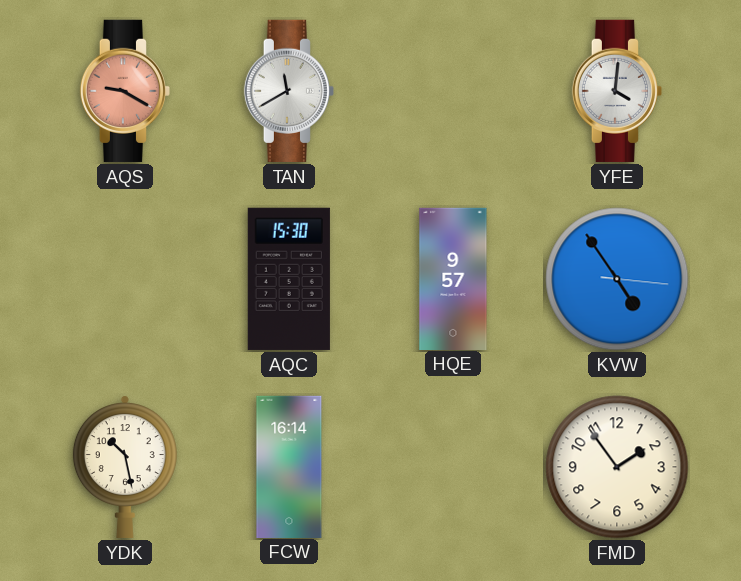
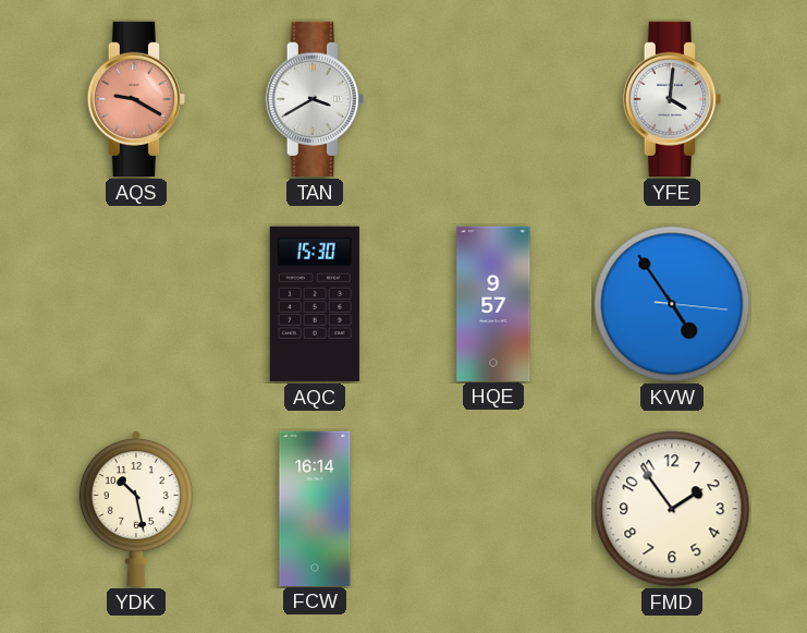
TAN: 11:40 -> 3:40
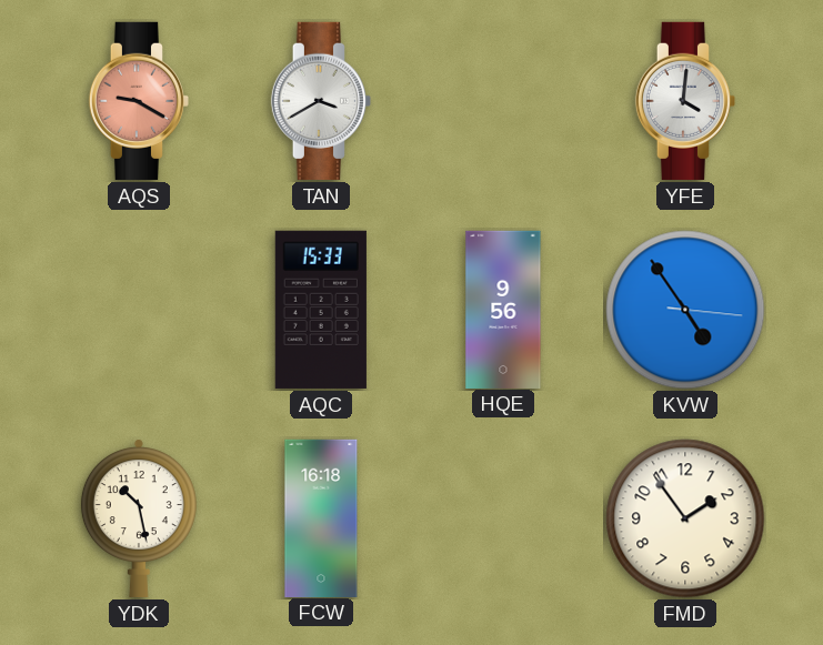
AQC: 15:30 -> 15:33
HQE: 9:57 -> 9:56
FCW: 16:14 -> 16:18
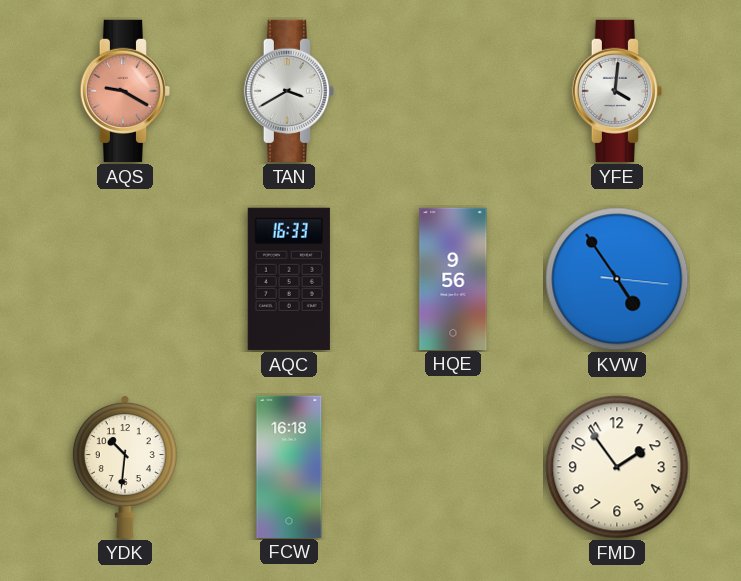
AQC: 15:33 -> 16:33
YDK: 10:28 -> 10:31
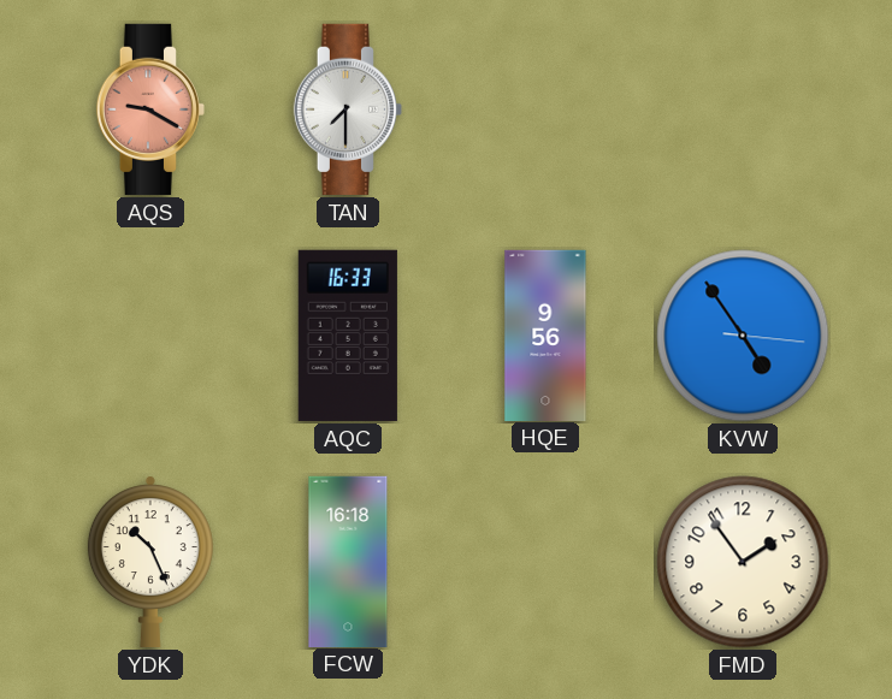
TAN: 3:40 -> 7:30
YFE: 4:01 -> none
YDK: 10:31 -> 10:26
